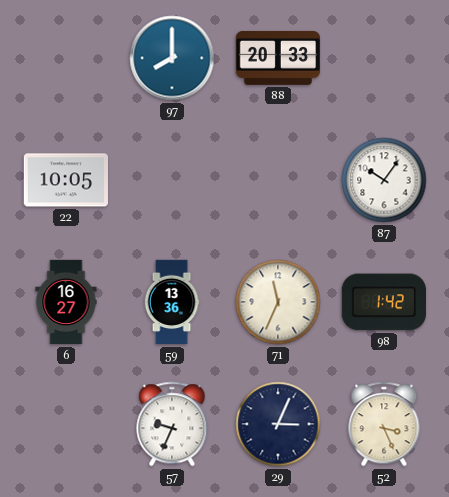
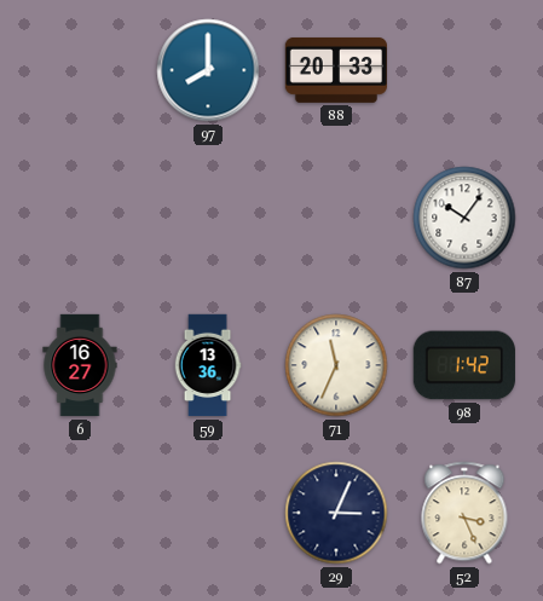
22: 10:05 -> none
57: 9:34 -> none
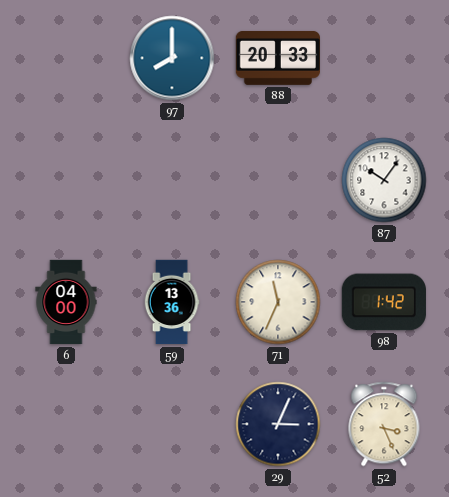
6: 16:27 -> 04:00
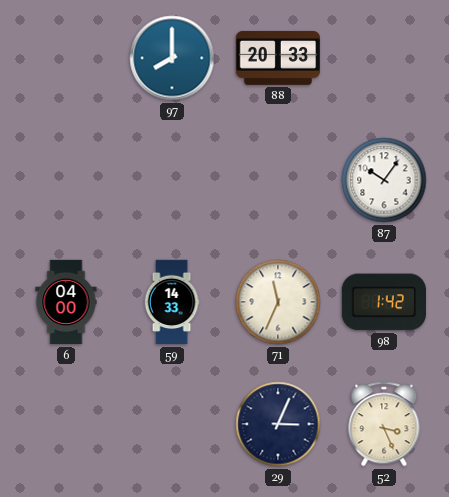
59: 13:36 -> 14:33
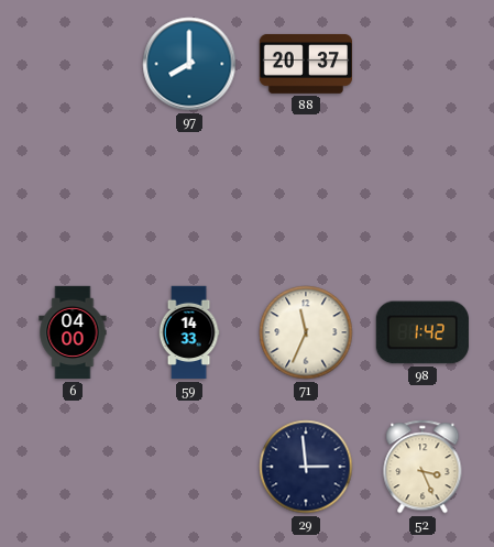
88: 20:33 -> 20:37
87: 10:06 -> none
29: 3:04 -> 2:59
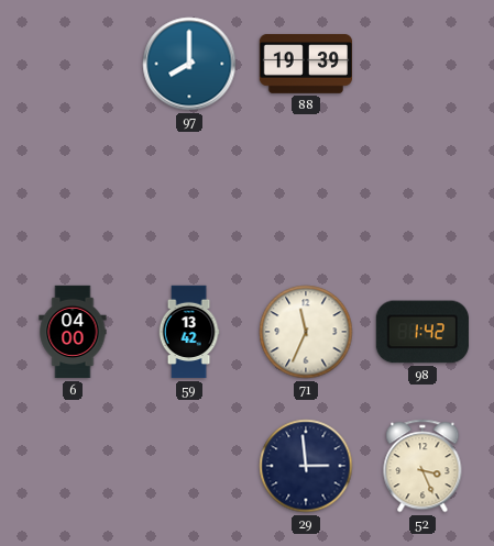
88: 20:37 -> 19:39
59: 14:33 -> 13:42
